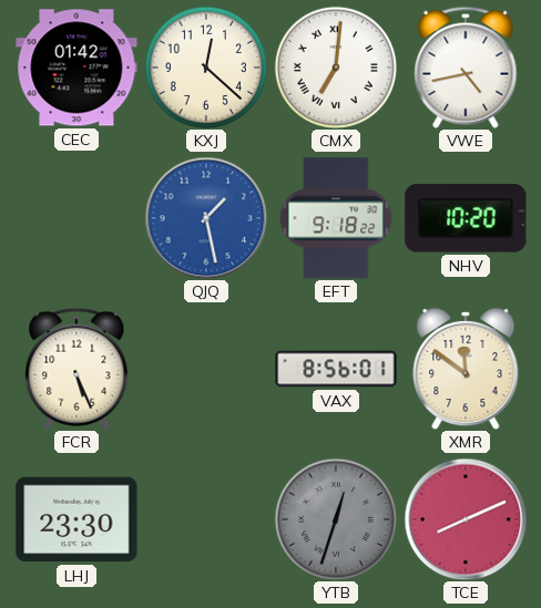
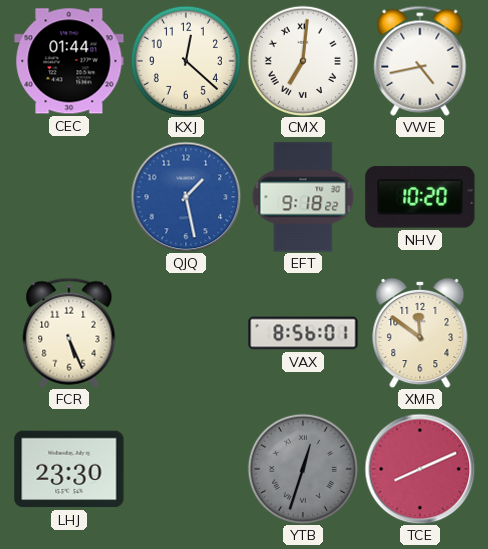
CEC: 01:42 -> 01:44
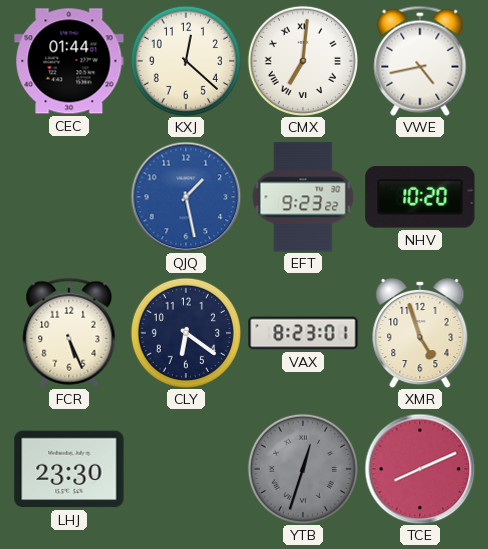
EFT: 9:18 -> 9:23
CLY: none -> 6:21
VAX: 8:56 -> 8:23
XMR: 11:51 -> 4:57
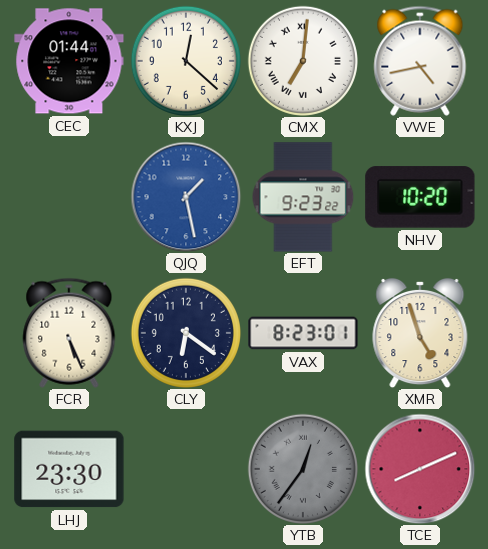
YTB: 12:33 -> 12:36
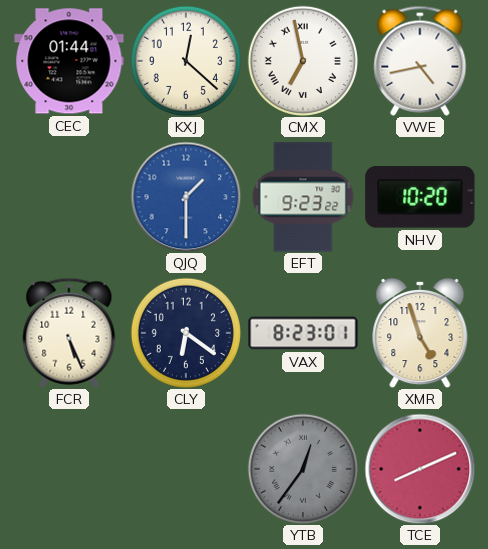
CMX: 7:01 -> 6:58
QJQ: 1:28 -> 1:30
LHJ: 23:30 -> none
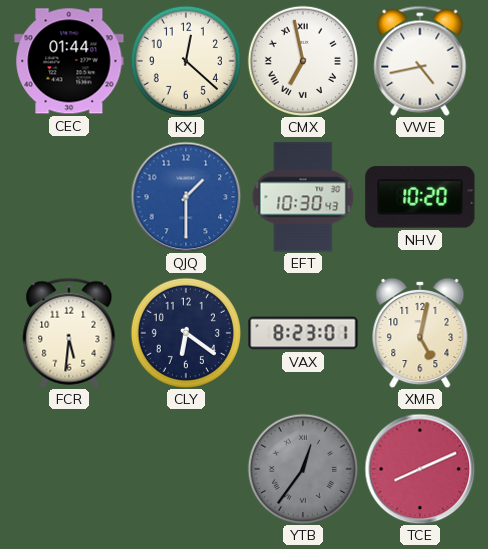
EFT: 9:23 -> 10:30
FCR: 5:26 -> 5:31
XMR: 4:57 -> 5:02
